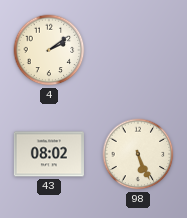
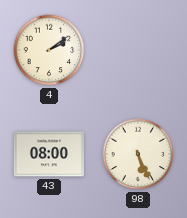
43: 08:02 -> 08:00
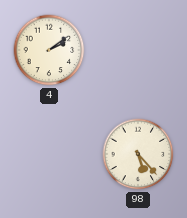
43: 08:00 -> none
98: 5:26 -> 5:23
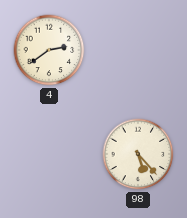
4: 2:09 -> 2:39
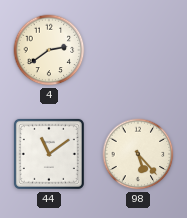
44: none -> 11:09
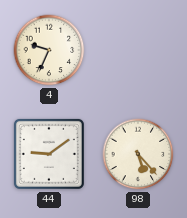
4: 2:39 -> 9:34
44: 11:09 -> 9:09
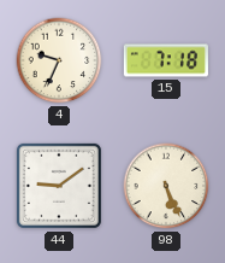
15: none -> 7:18
98: 5:23 -> 5:26
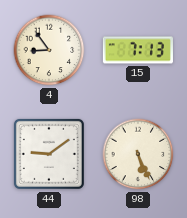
4: 9:34 -> 8:54
15: 7:18 -> 7:13
